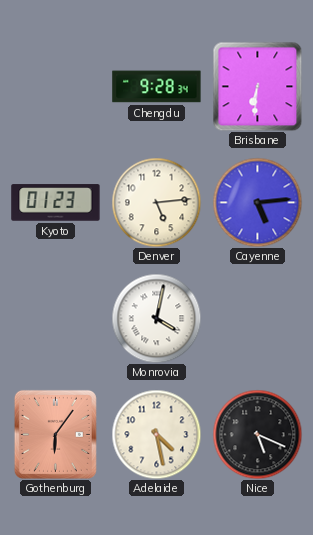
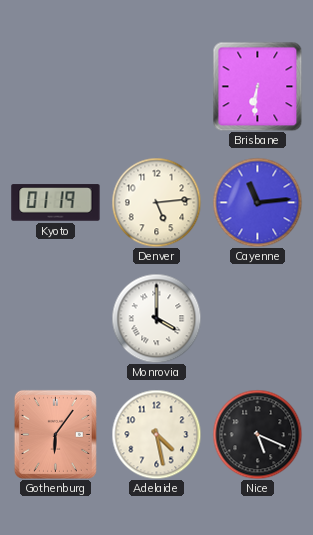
Chengdu: 9:28 -> none
Kyoto: 01:23 -> 01:19
Cayenne: 5:14 -> 11:14
Monrovia: 4:02 -> 4:00
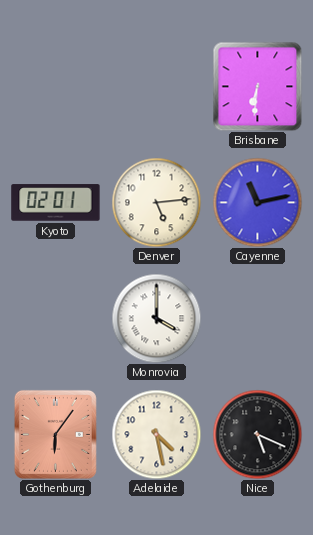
Kyoto: 01:19 -> 02:01
Cayenne: 11:14 -> 11:13
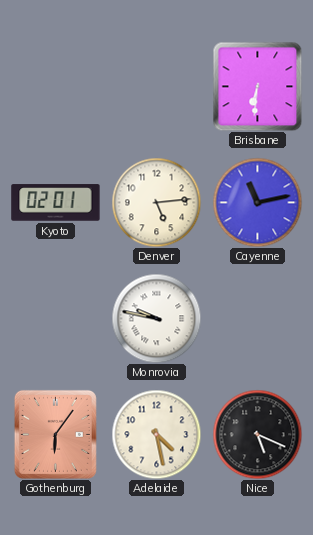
Monrovia: 4:00 -> 9:47
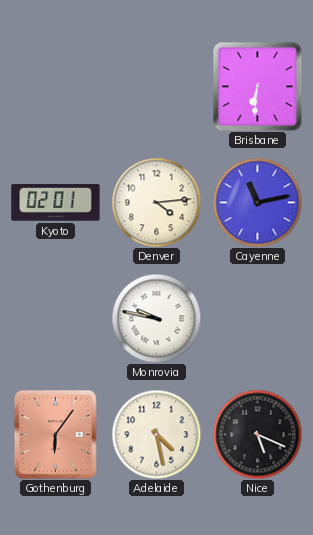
Denver: 5:14 -> 4:14
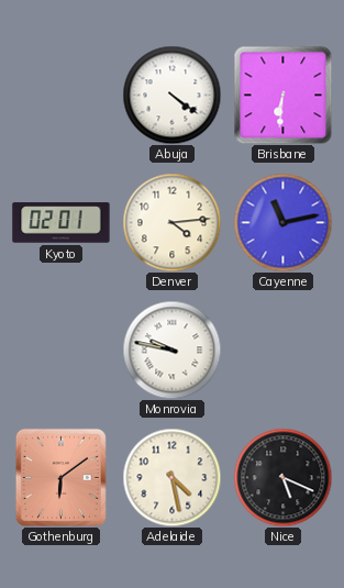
Abuja: none -> 4:21
Gothenburg: 6:06 -> 6:09
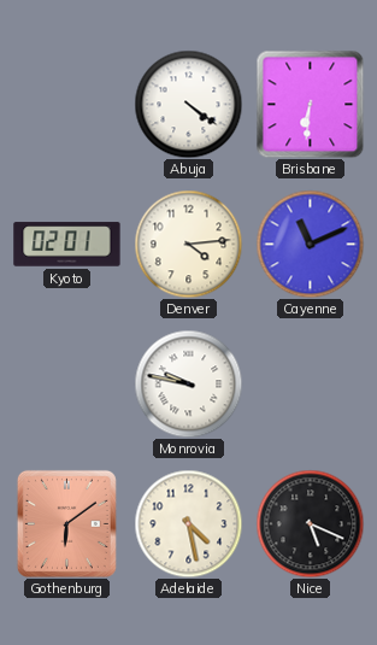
Cayenne: 11:13 -> 11:11
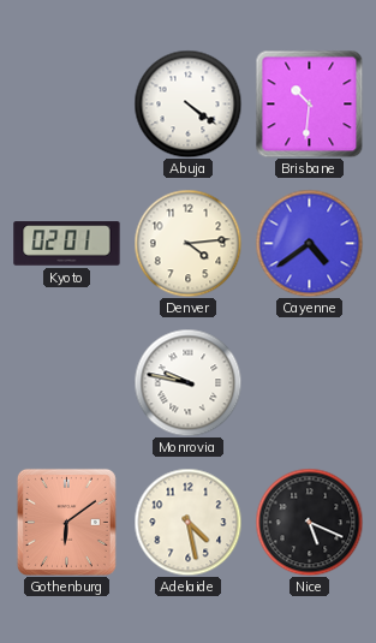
Brisbane: 6:31 -> 10:31
Cayenne: 11:11 -> 4:39
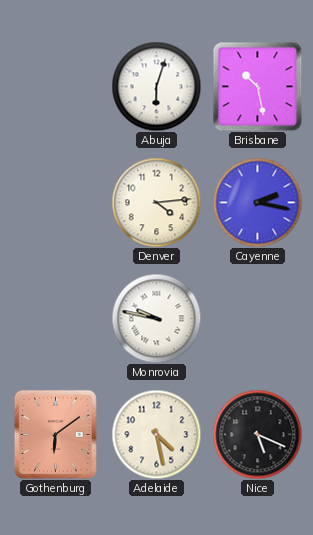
Abuja: 4:21 -> 6:03
Brisbane: 10:31 -> 10:28
Kyoto: 02:01 -> none
Cayenne: 4:39 -> 2:17
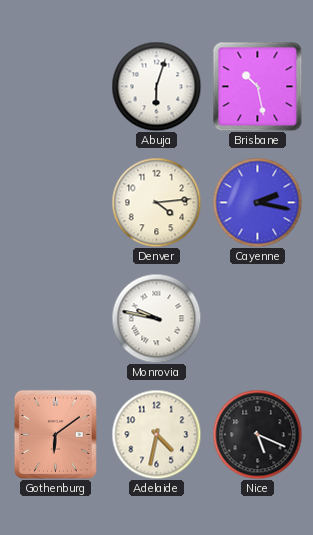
Adelaide: 4:28 -> 4:32
